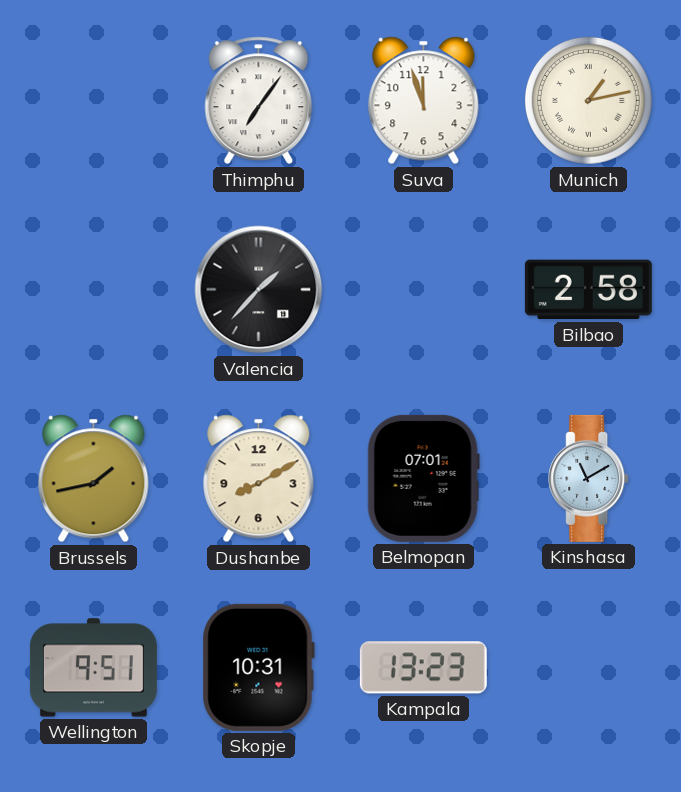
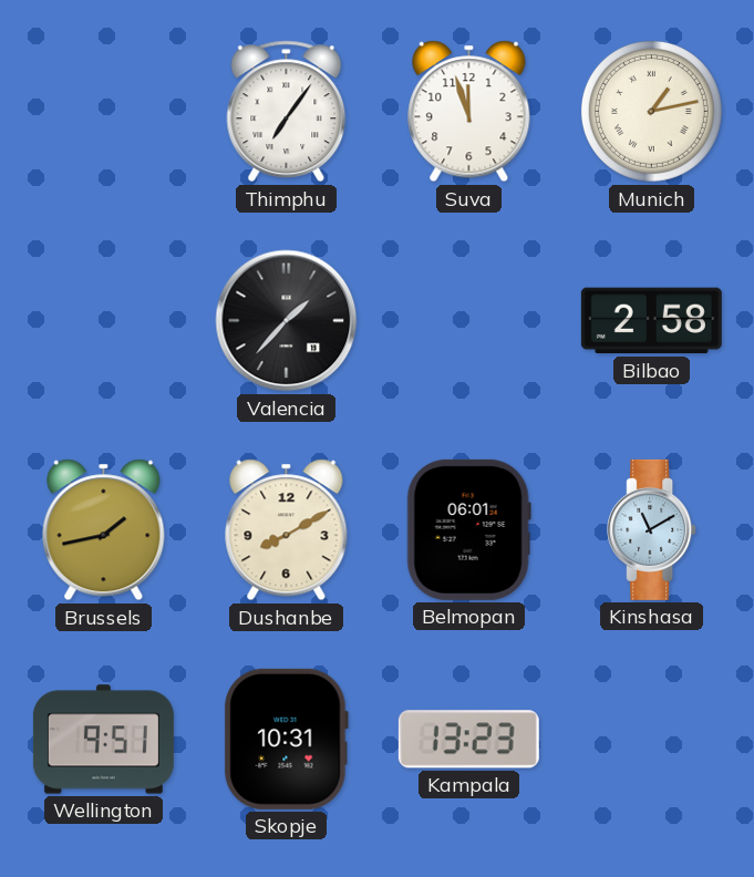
Belmopan: 07:01 -> 06:01
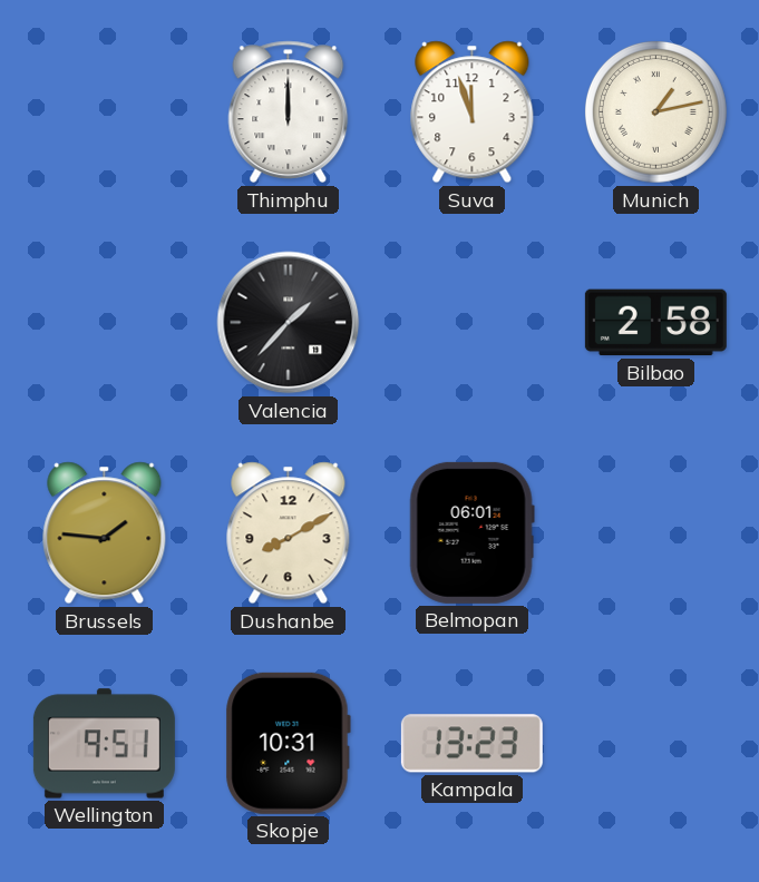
Thimphu: 7:06 -> 12:00
Brussels: 1:43 -> 1:46
Kinshasa: 11:10 -> none
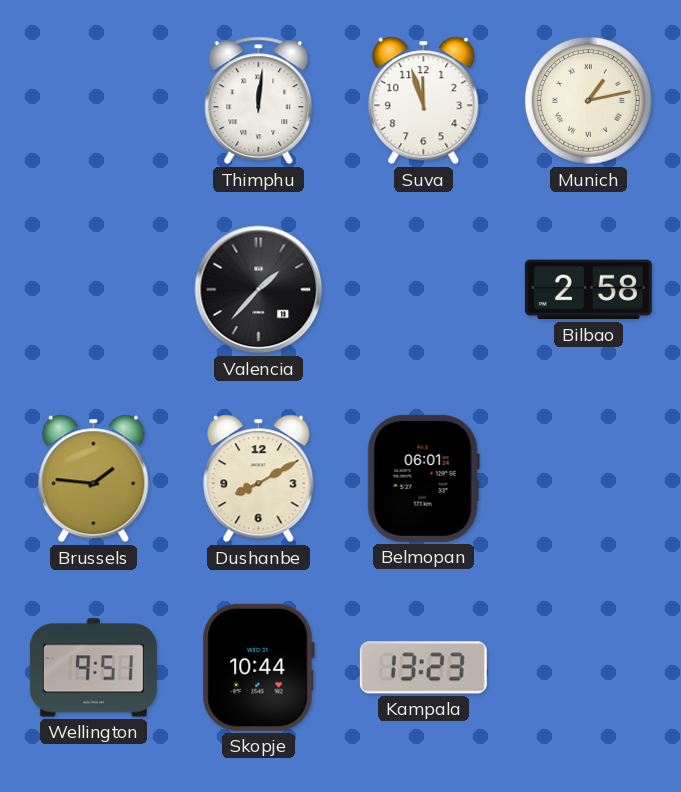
Thimphu: 12:00 -> 12:01
Skopje: 10:31 -> 10:44
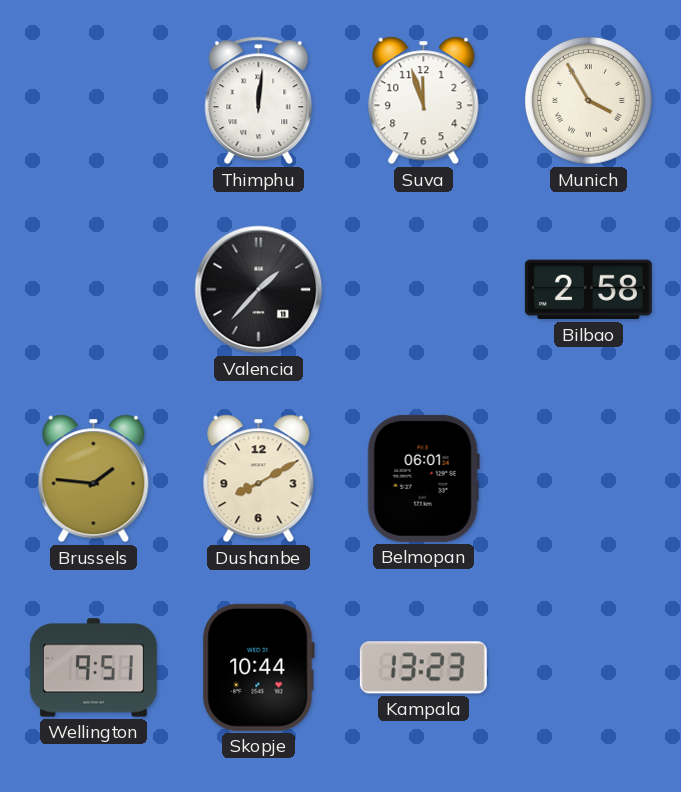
Munich: 1:13 -> 3:55
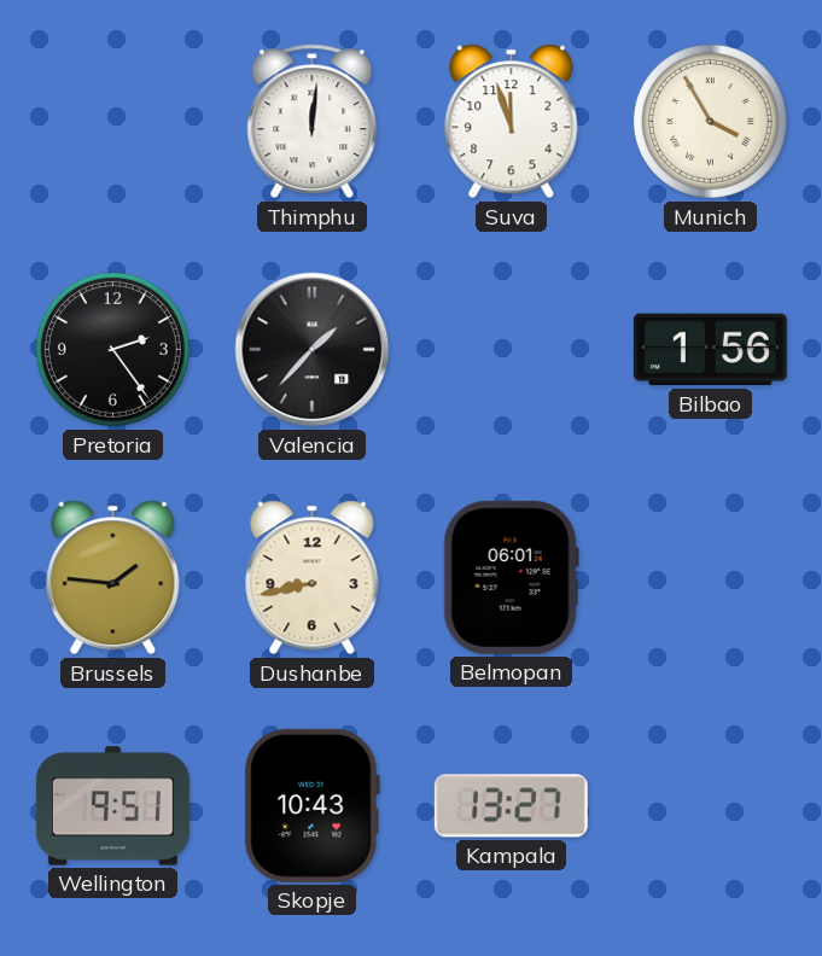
Pretoria: none -> 2:24
Bilbao: 2:58 -> 1:56
Dushanbe: 8:10 -> 8:43
Skopje: 10:44 -> 10:43
Kampala: 13:23 -> 13:27
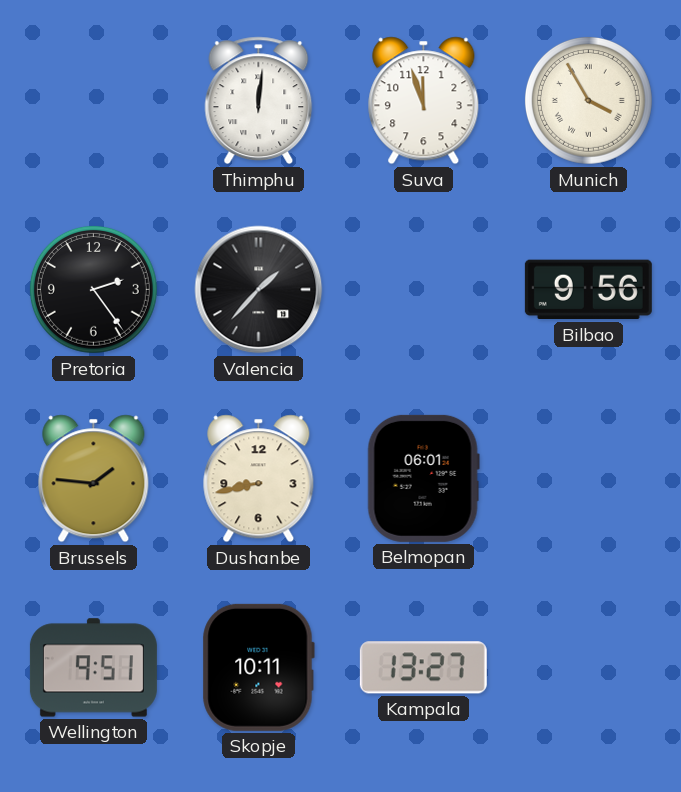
Bilbao: 1:56 -> 9:56
Skopje: 10:43 -> 10:11
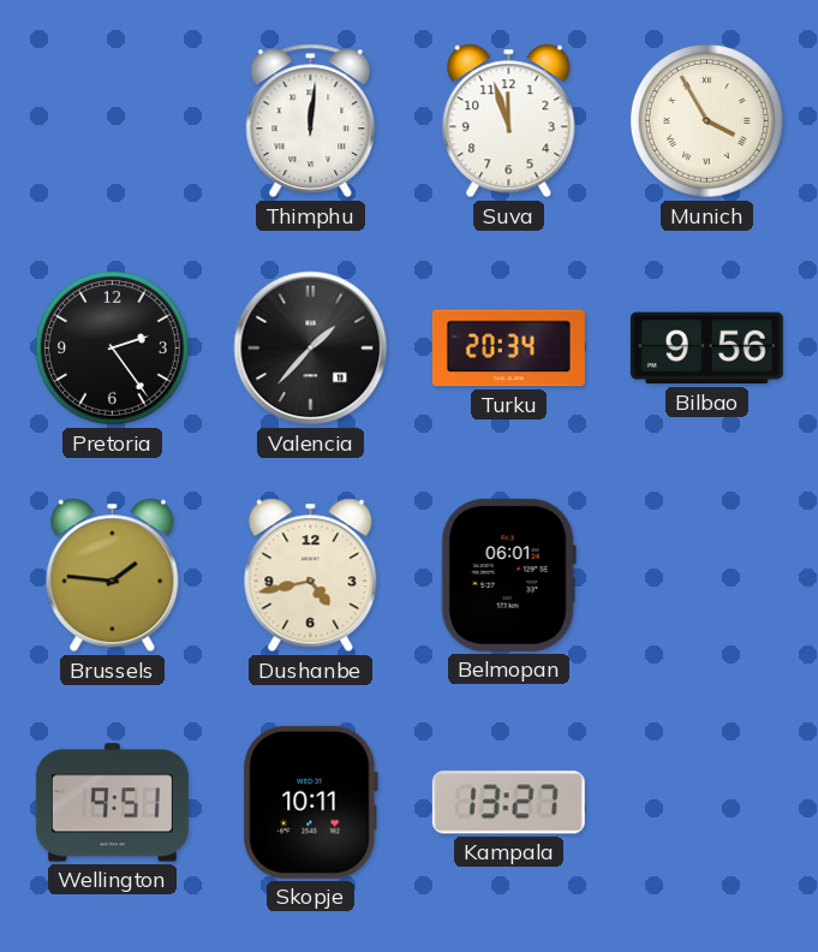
Turku: none -> 20:34
Dushanbe: 8:43 -> 4:43
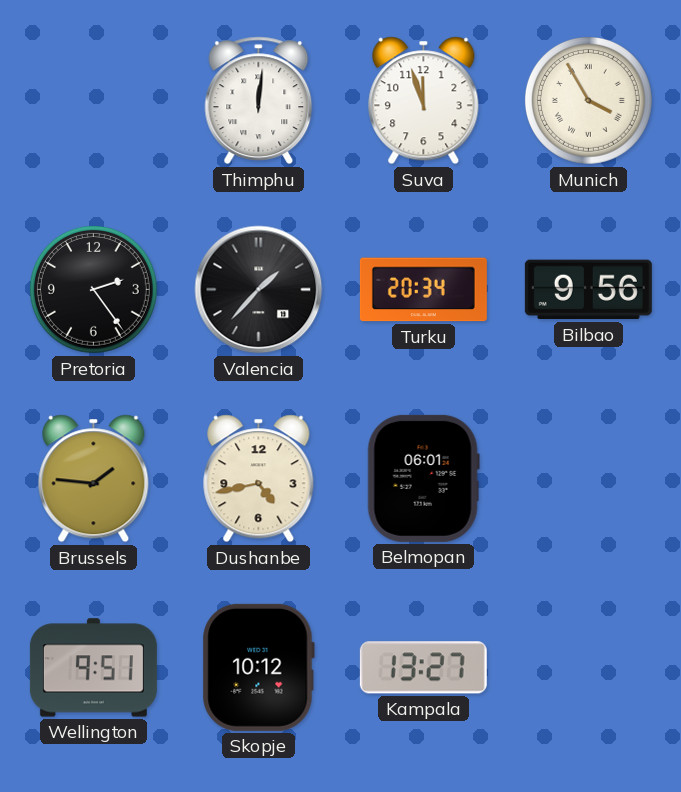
Skopje: 10:11 -> 10:12
